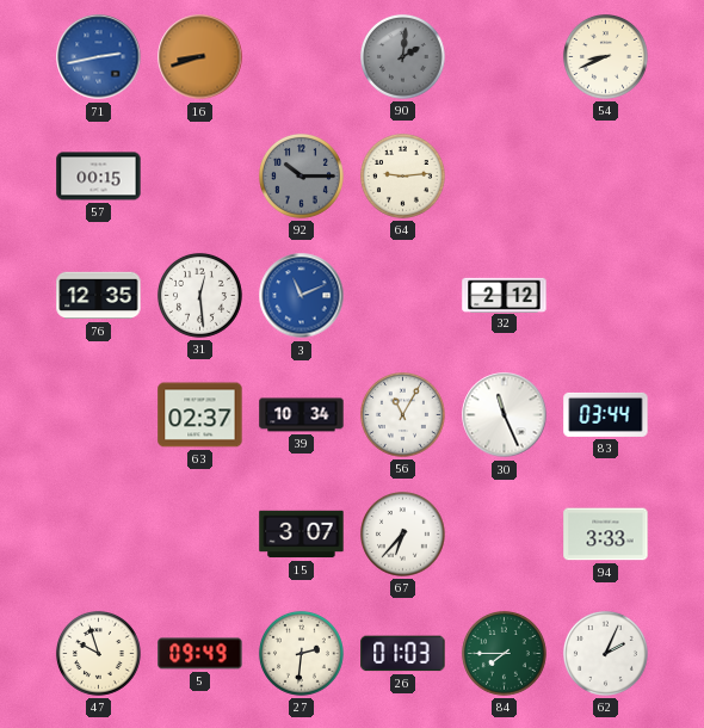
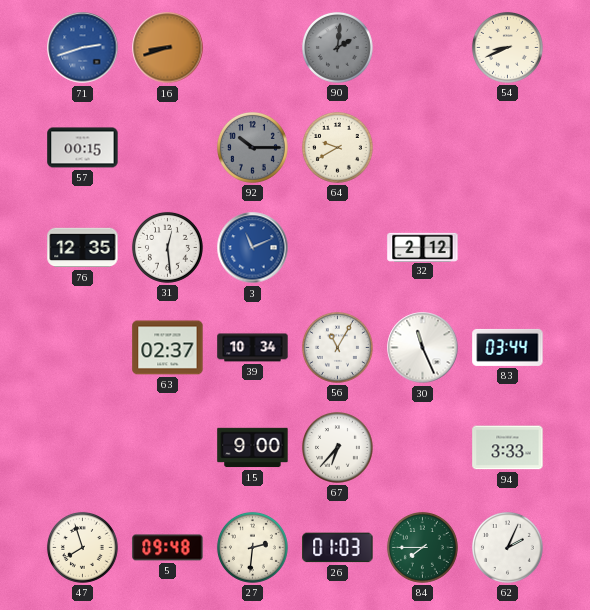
71: 2:43 -> 2:42
64: 9:14 -> 9:40
15: 3:07 -> 9:00
47: 9:57 -> 7:57
5: 09:49 -> 09:48
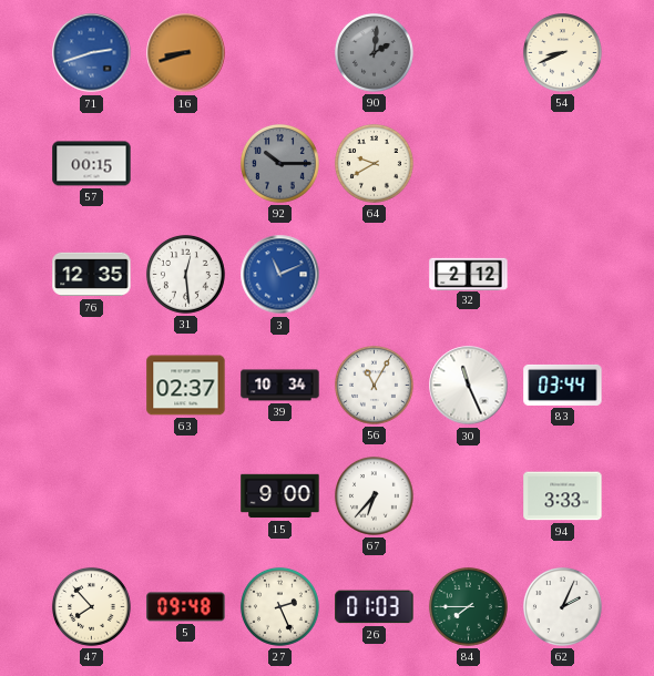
47: 7:57 -> 7:53
27: 2:31 -> 2:26
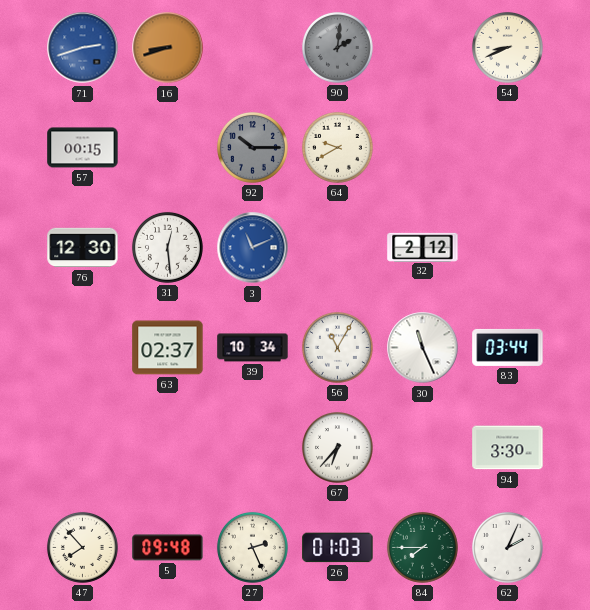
76: 12:35 -> 12:30
15: 9:00 -> none
94: 3:33 -> 3:30
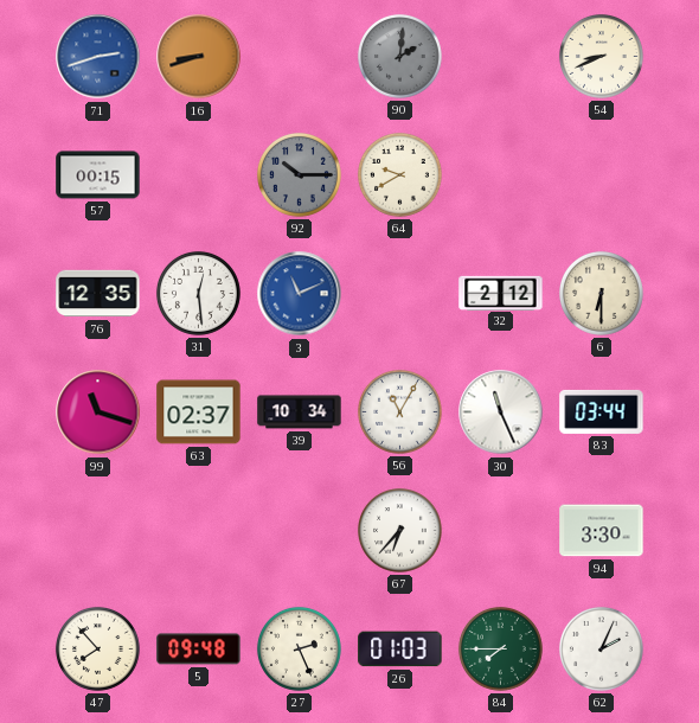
76: 12:30 -> 12:35
6: none -> 6:30
99: none -> 11:18
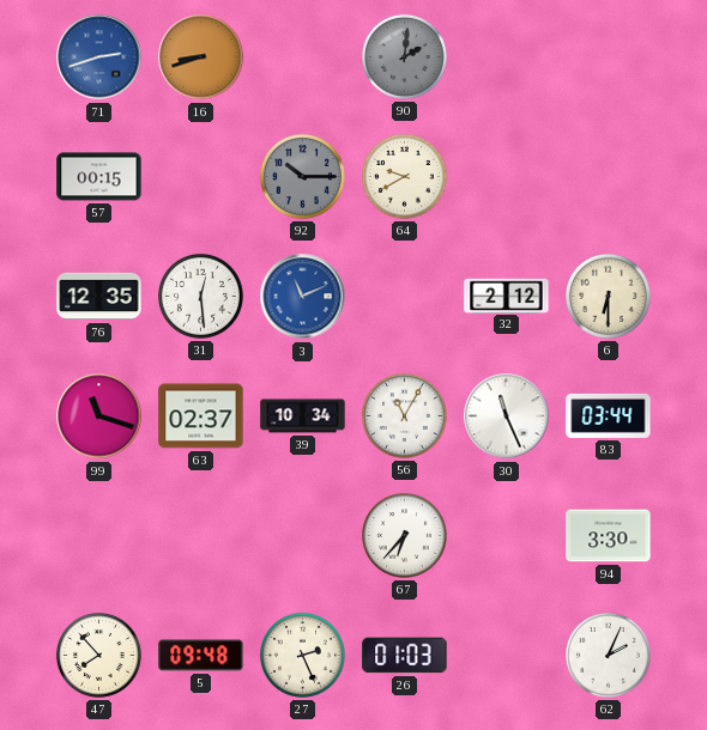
54: 8:41 -> none
84: 7:45 -> none
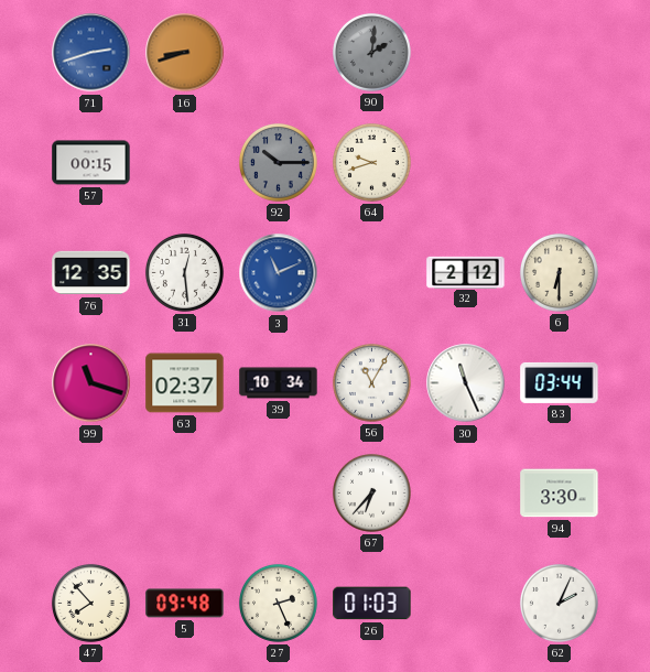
64: 9:40 -> 9:42
